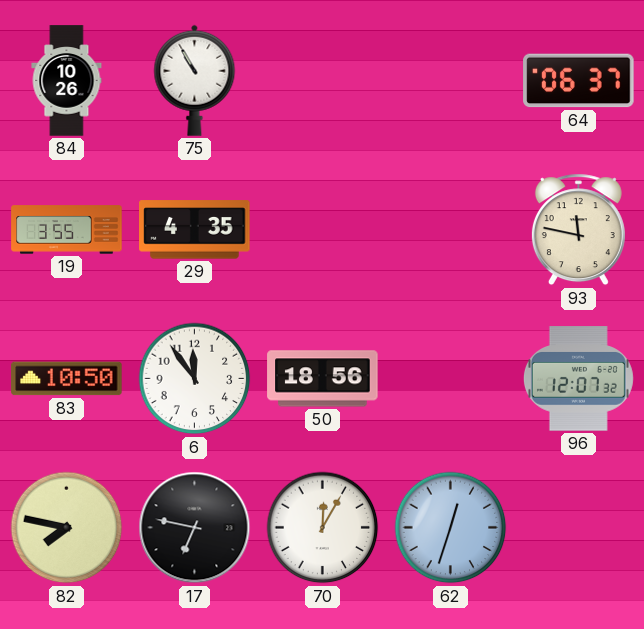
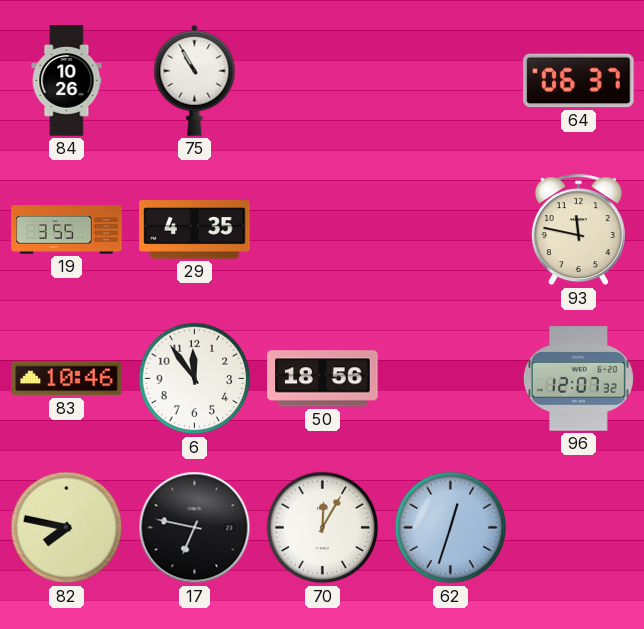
83: 10:50 -> 10:46
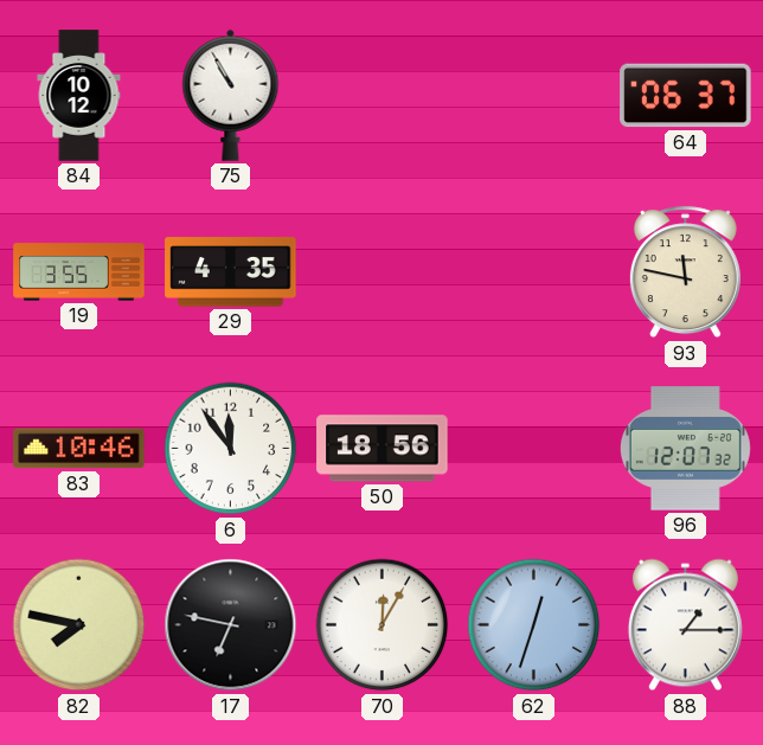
84: 10:26 -> 10:12
88: none -> 1:15
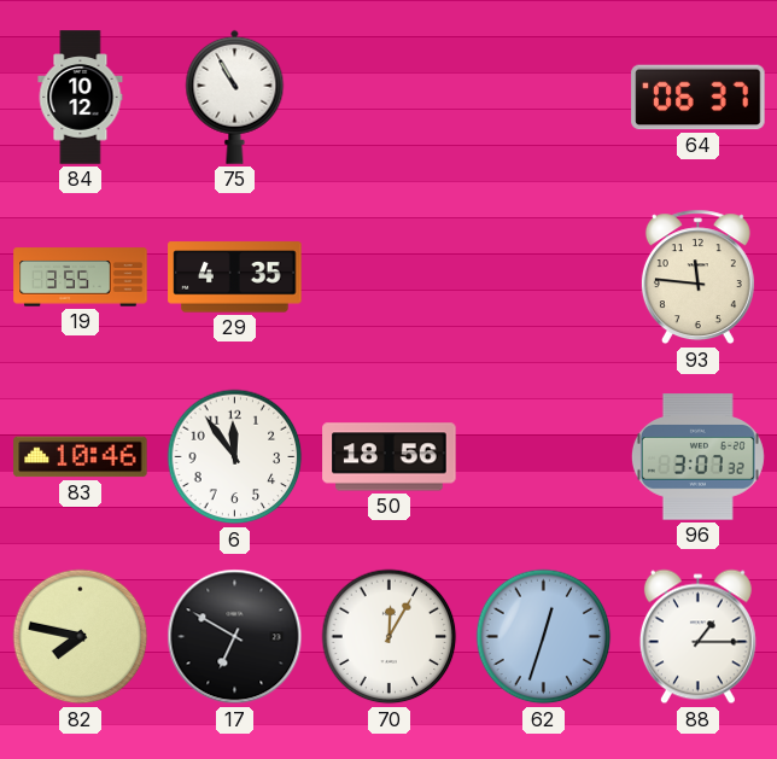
93: 11:47 -> 11:46
96: 12:07 -> 3:07
17: 6:47 -> 6:50
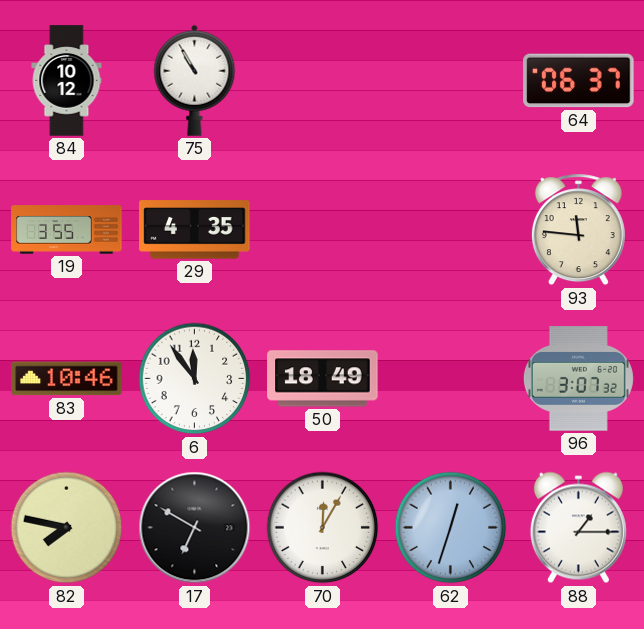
50: 18:56 -> 18:49
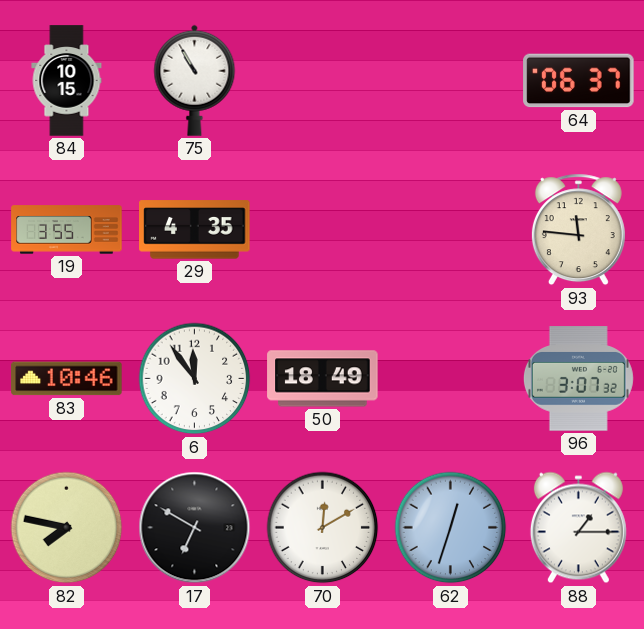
84: 10:12 -> 10:15
70: 12:05 -> 12:10
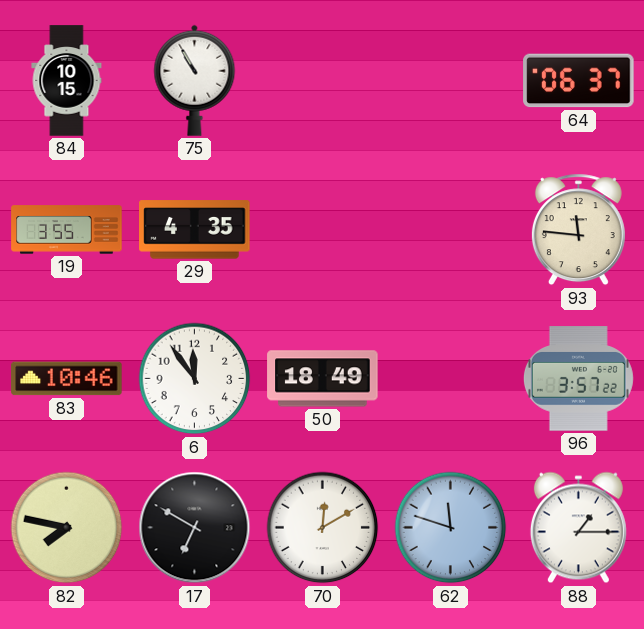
96: 3:07 -> 3:57
62: 12:33 -> 11:48
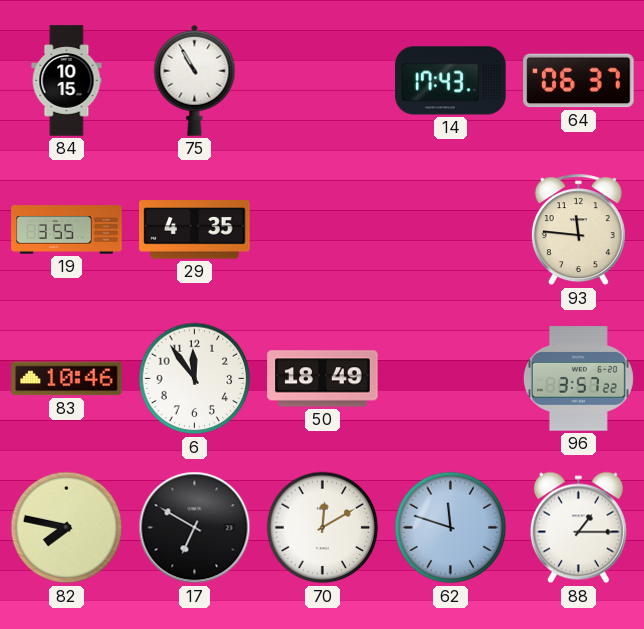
14: none -> 17:43
